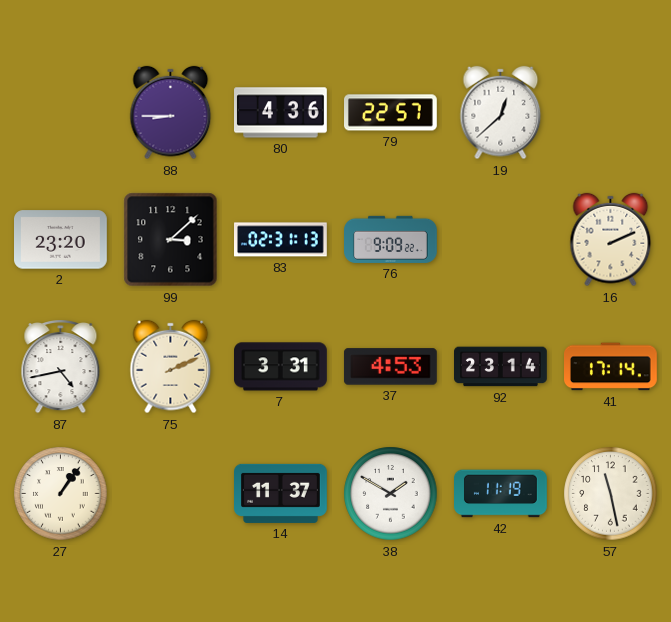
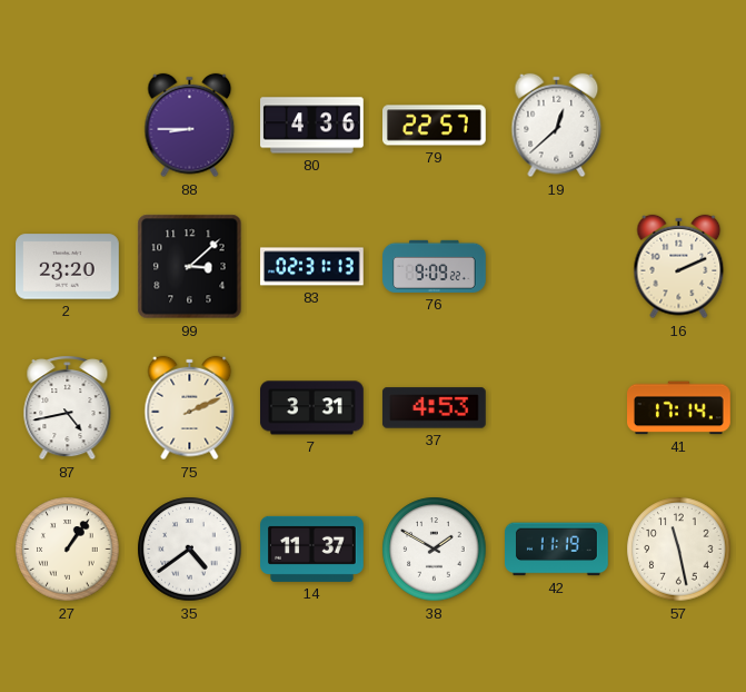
92: 23:14 -> none
35: none -> 4:39
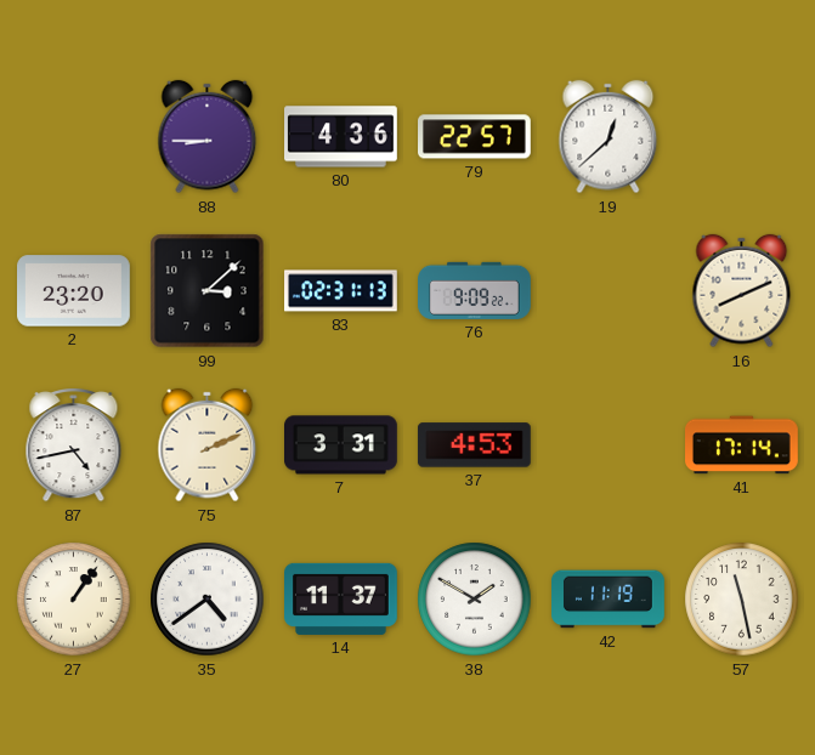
16: 2:11 -> 8:11
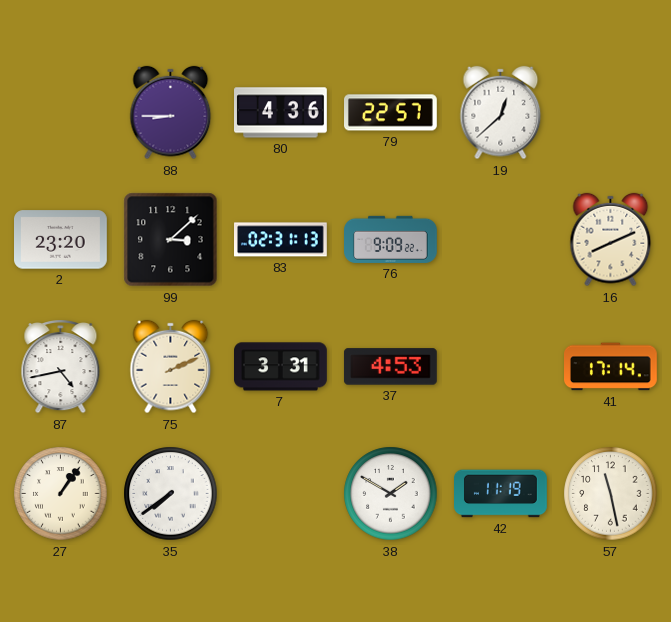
35: 4:39 -> 7:39
14: 11:37 -> none
